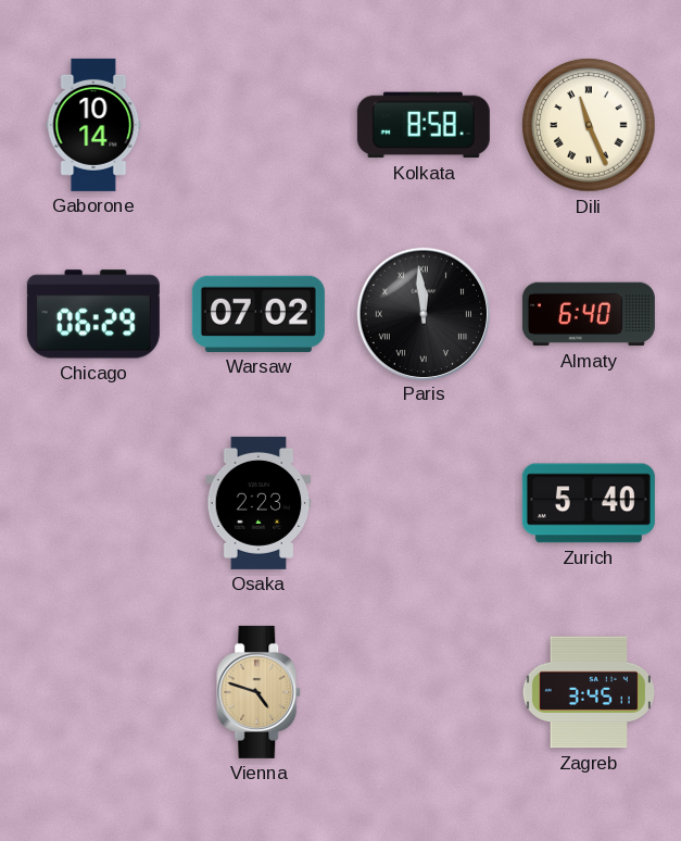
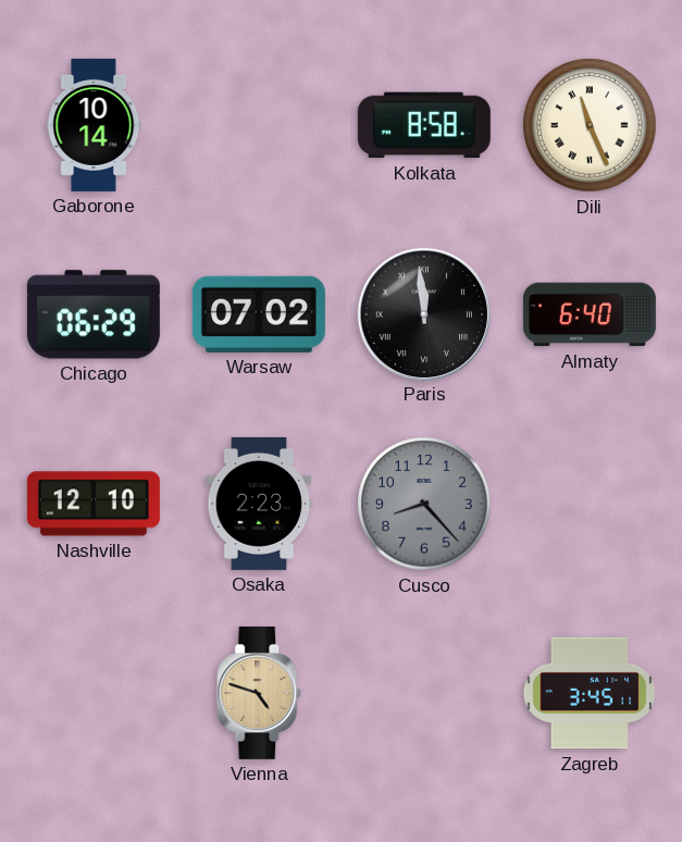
Nashville: none -> 12:10
Cusco: none -> 8:23
Zurich: 5:40 -> none
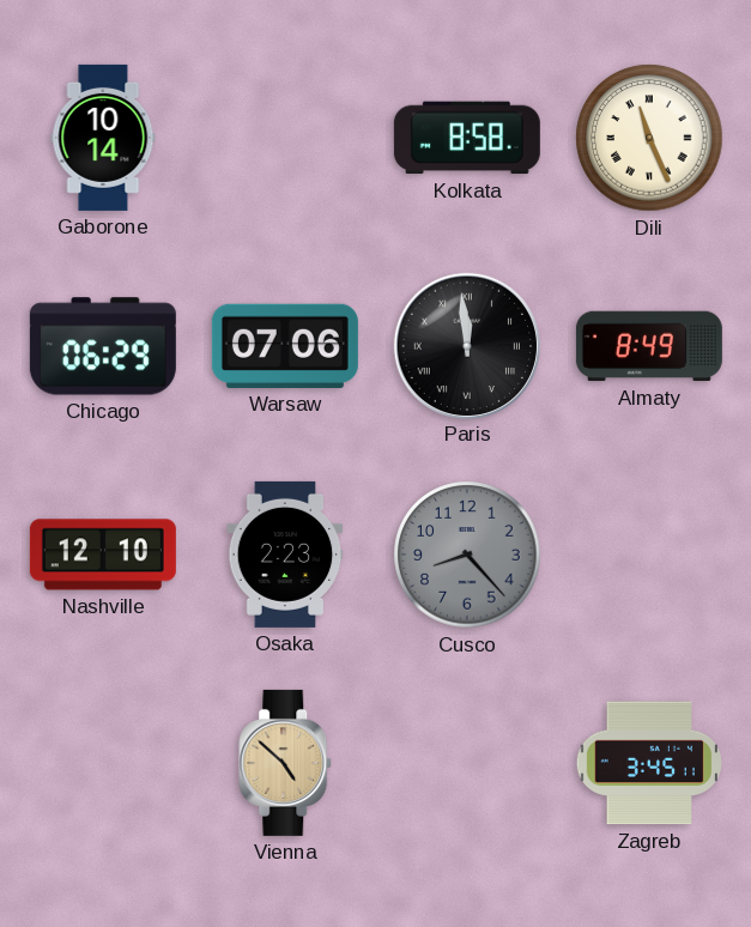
Warsaw: 07:02 -> 07:06
Almaty: 6:40 -> 8:49
Vienna: 4:48 -> 4:52
